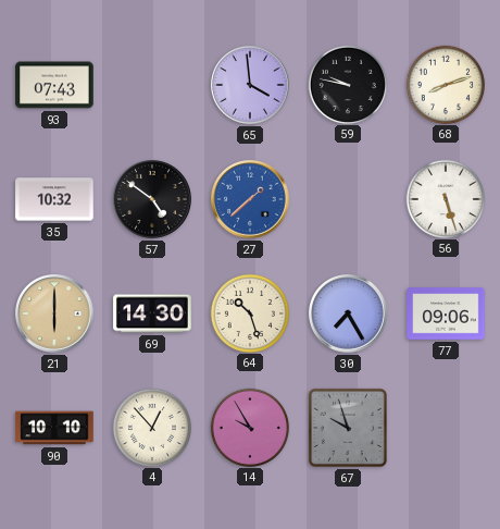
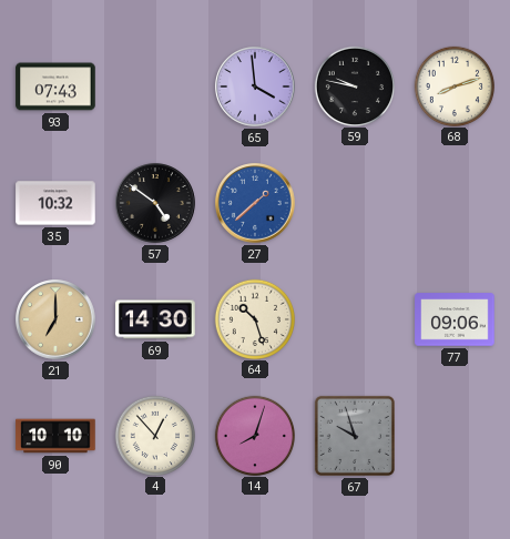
56: 5:27 -> none
21: 6:00 -> 7:00
30: 7:25 -> none
14: 9:55 -> 8:03
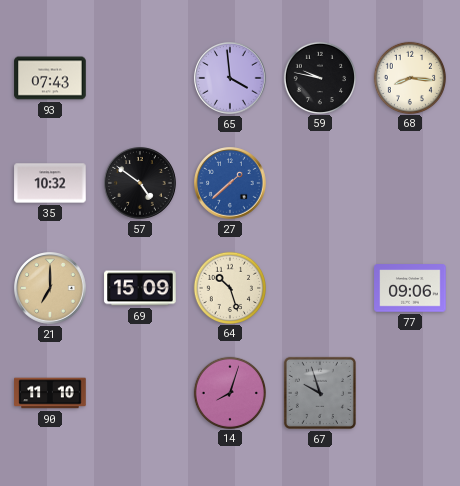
68: 8:12 -> 8:16
69: 14:30 -> 15:09
90: 10:10 -> 11:10
4: 12:53 -> none
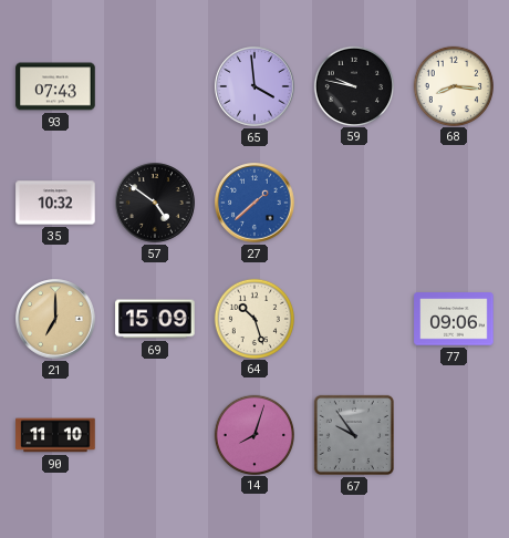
67: 9:57 -> 9:54
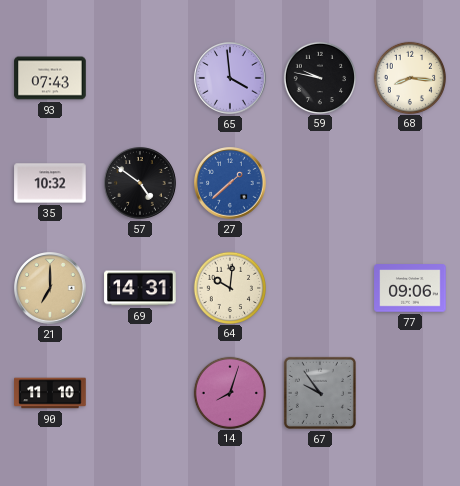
69: 15:09 -> 14:31
64: 10:27 -> 10:01
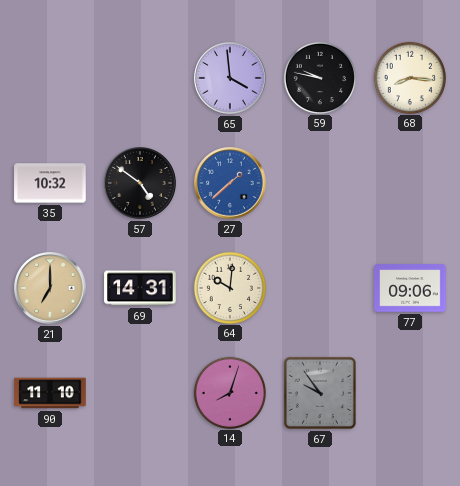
93: 07:43 -> none
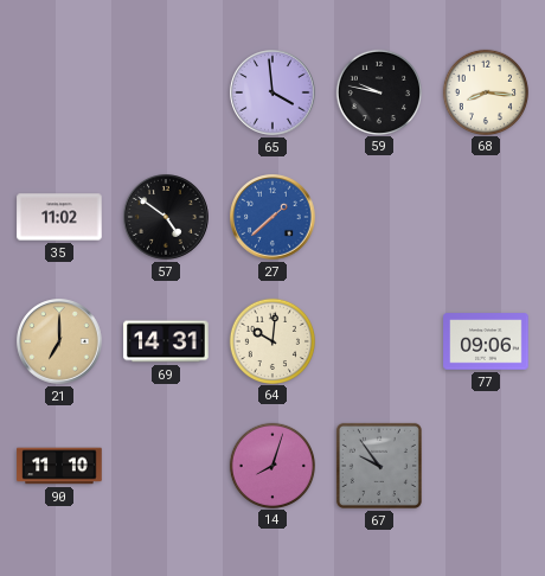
35: 10:32 -> 11:02
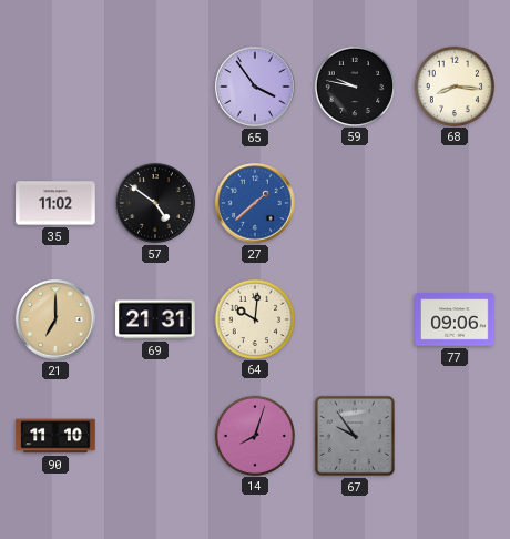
65: 3:59 -> 3:54
69: 14:31 -> 21:31
